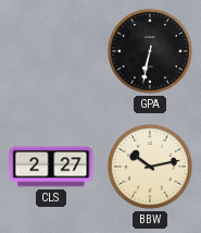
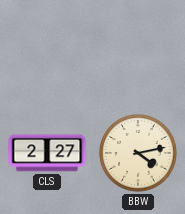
GPA: 6:32 -> none
BBW: 10:13 -> 4:13
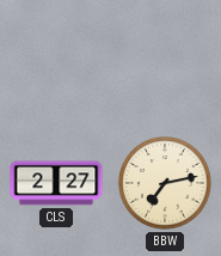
BBW: 4:13 -> 7:13
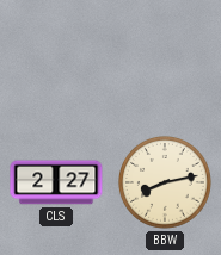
BBW: 7:13 -> 8:13
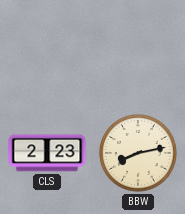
CLS: 2:27 -> 2:23
